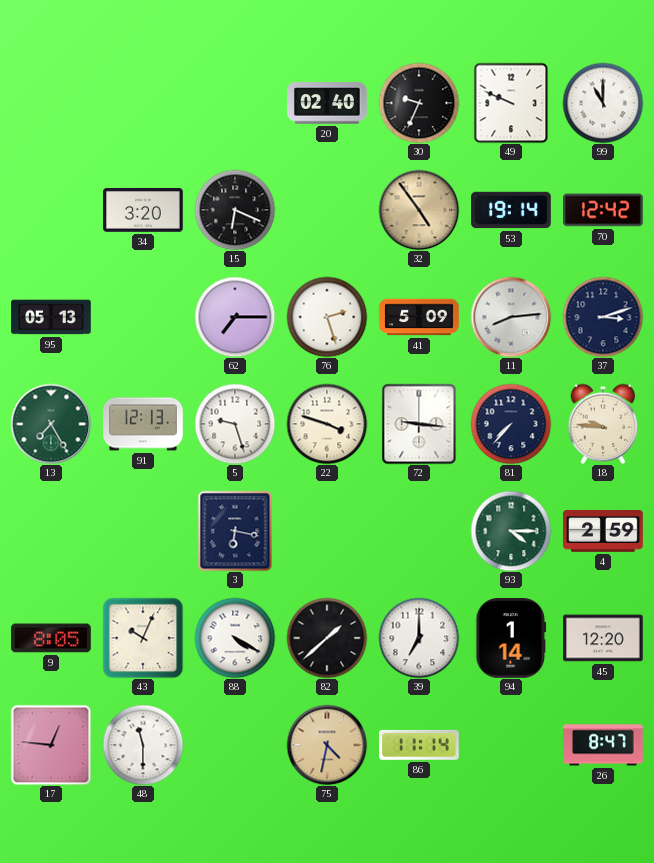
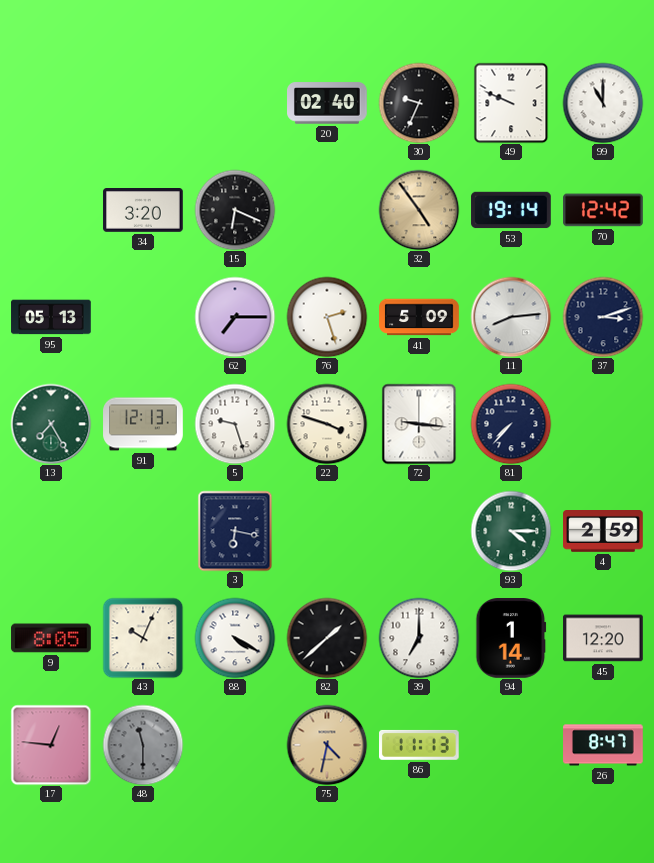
18: 9:46 -> none
48 dial: white -> grey
86: 11:14 -> 11:13
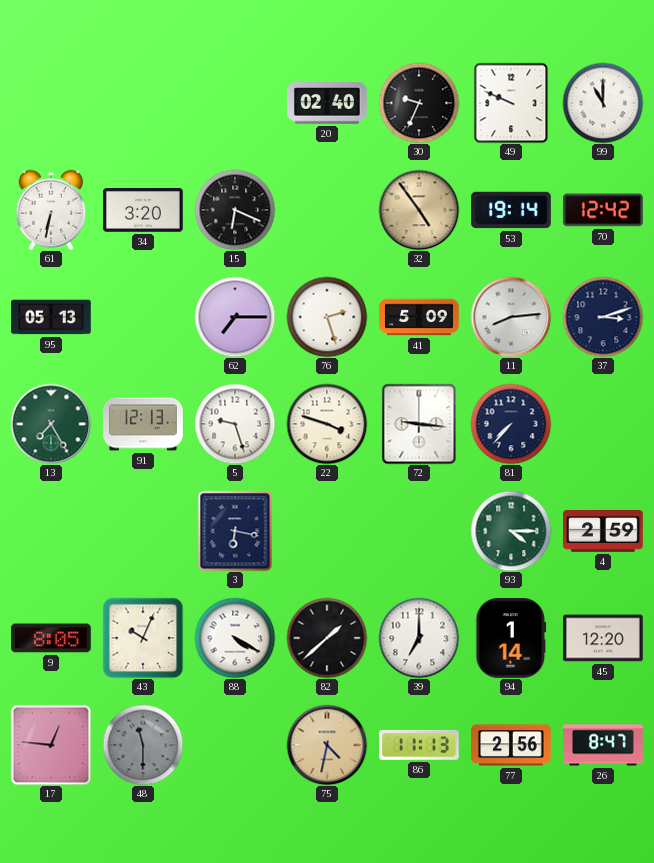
61: none -> 6:32
77: none -> 2:56
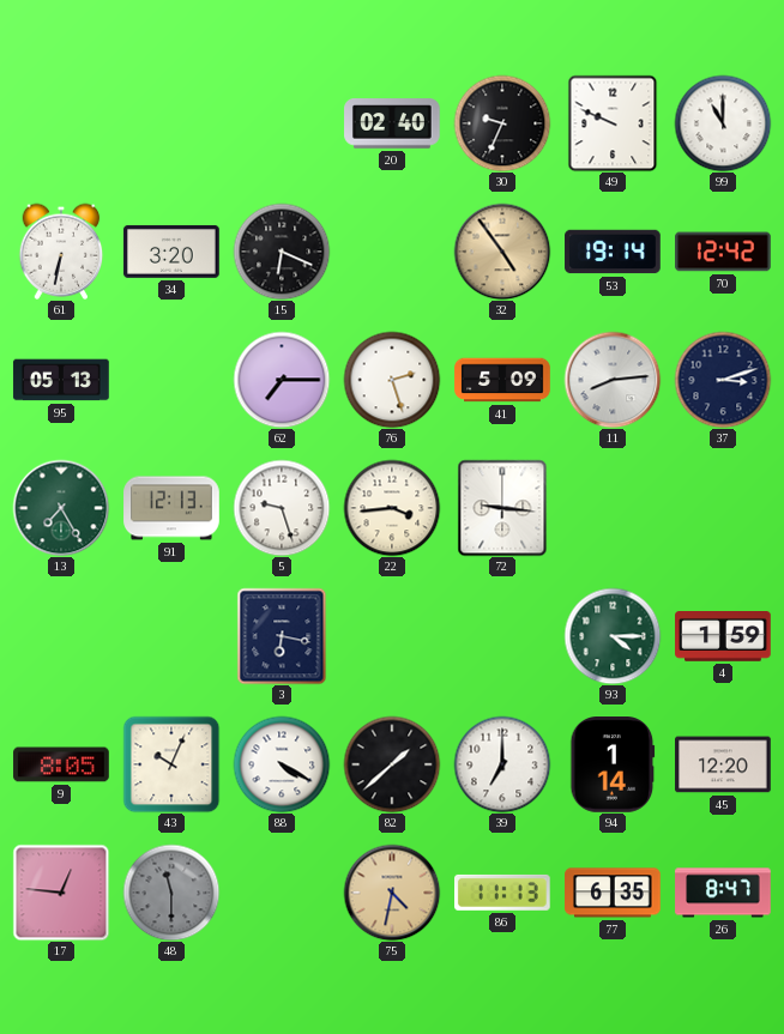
22: 3:48 -> 3:44
81: 7:37 -> none
4: 2:59 -> 1:59
77: 2:56 -> 6:35
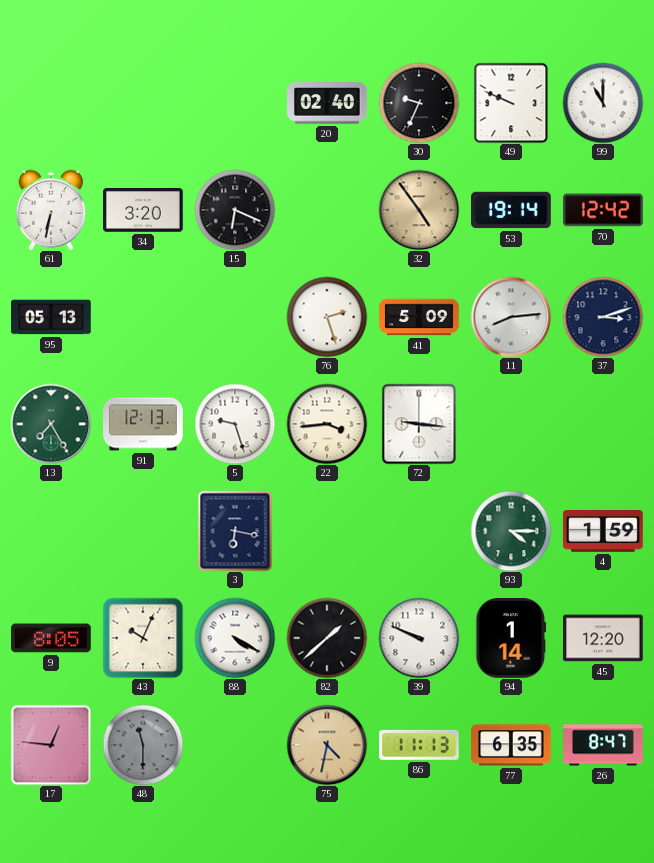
62: 7:15 -> none
39: 7:00 -> 9:49
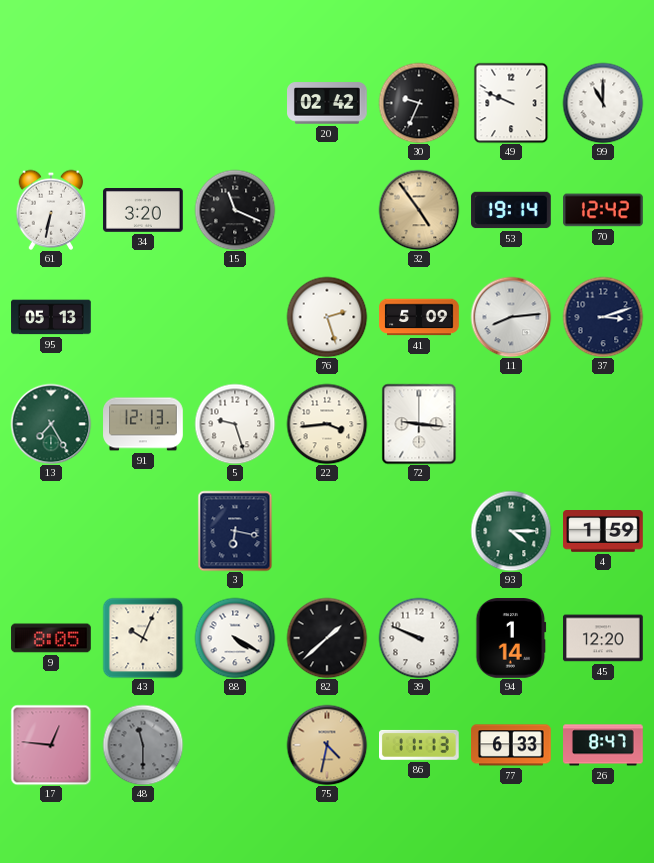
20: 02:40 -> 02:42
15: 6:19 -> 11:19
77: 6:35 -> 6:33
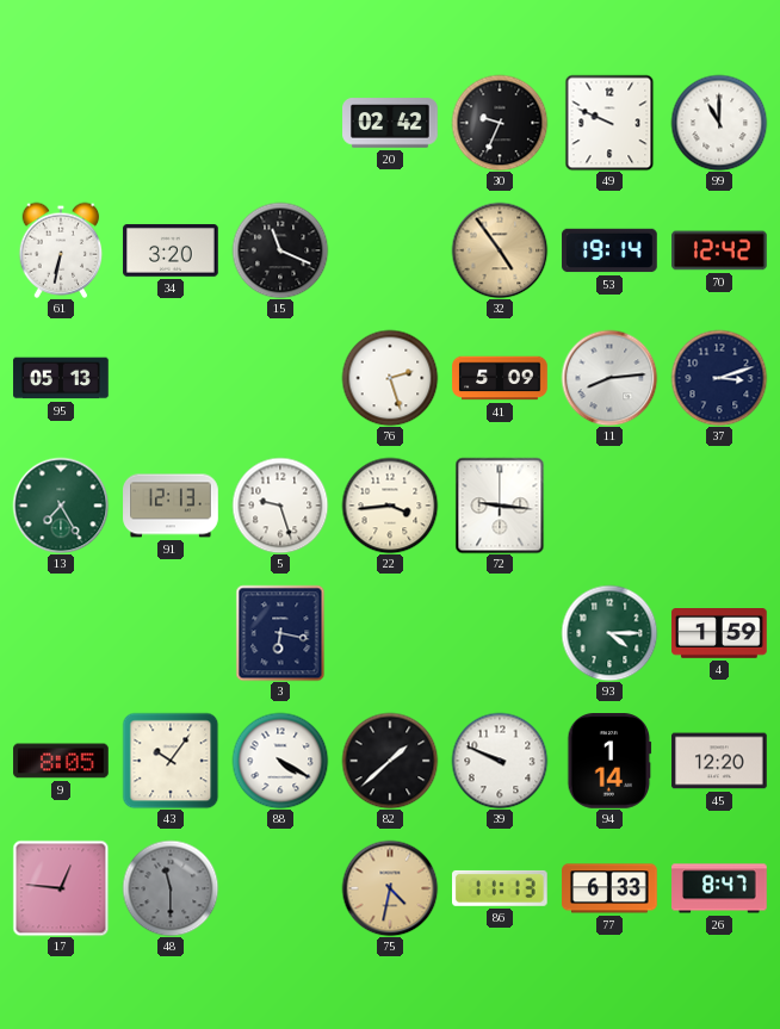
43: 10:04 -> 10:06
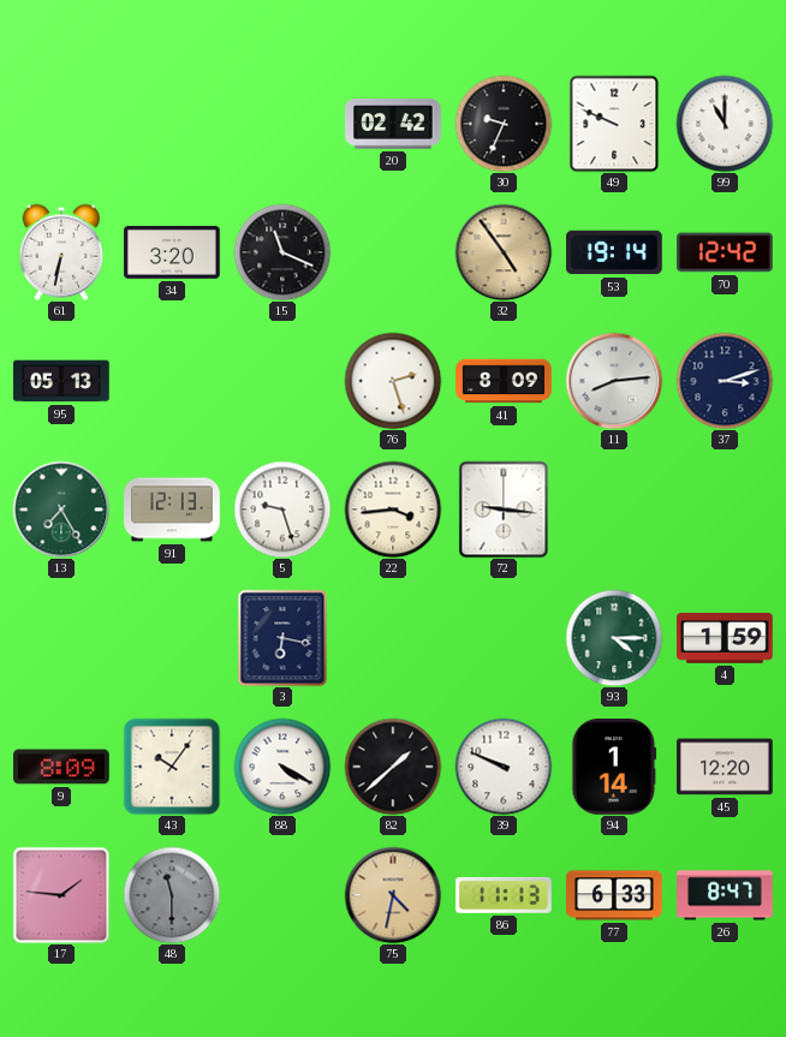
41: 5:09 -> 8:09
9: 8:05 -> 8:09
17: 12:46 -> 1:46
